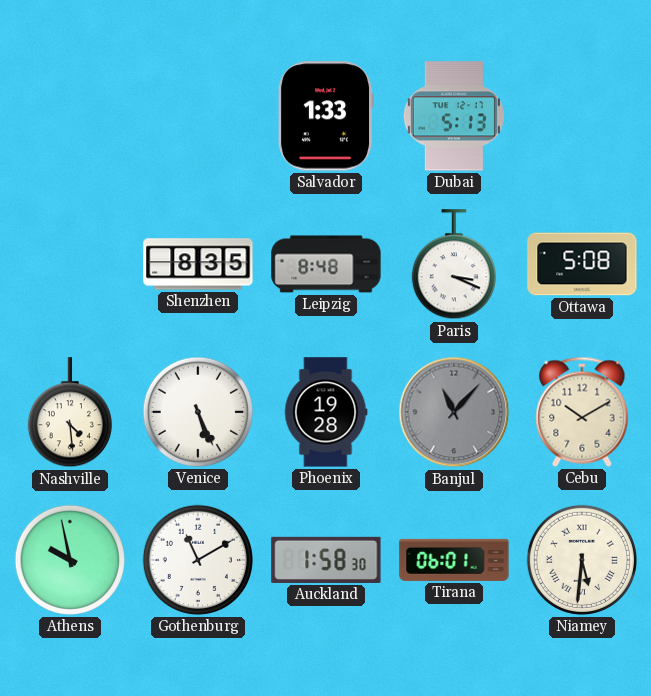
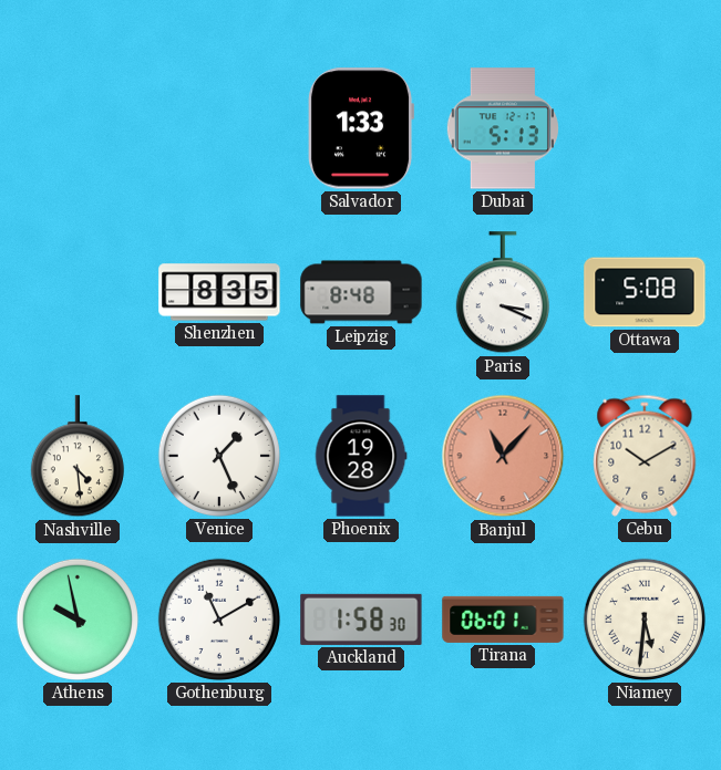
Venice: 5:26 -> 1:26
Banjul dial: grey -> salmon
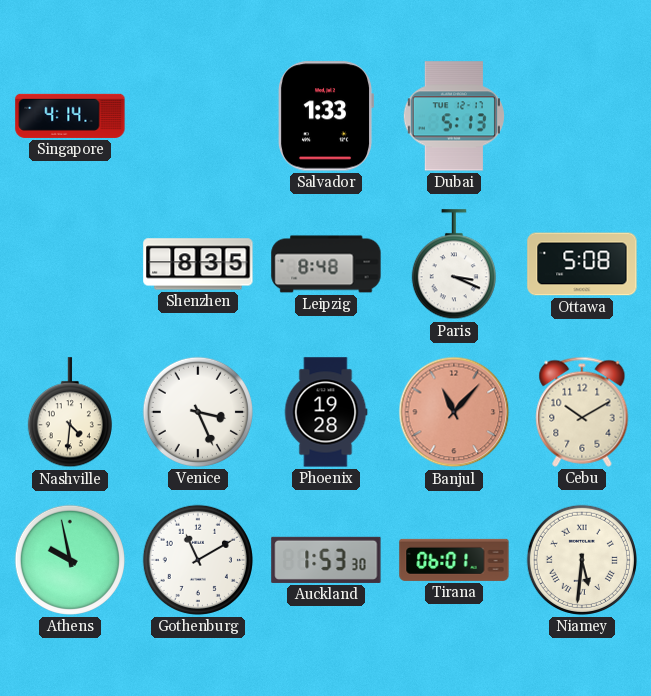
Singapore: none -> 4:14
Nashville: 4:29 -> 4:31
Venice: 1:26 -> 3:26
Auckland: 1:58 -> 1:53
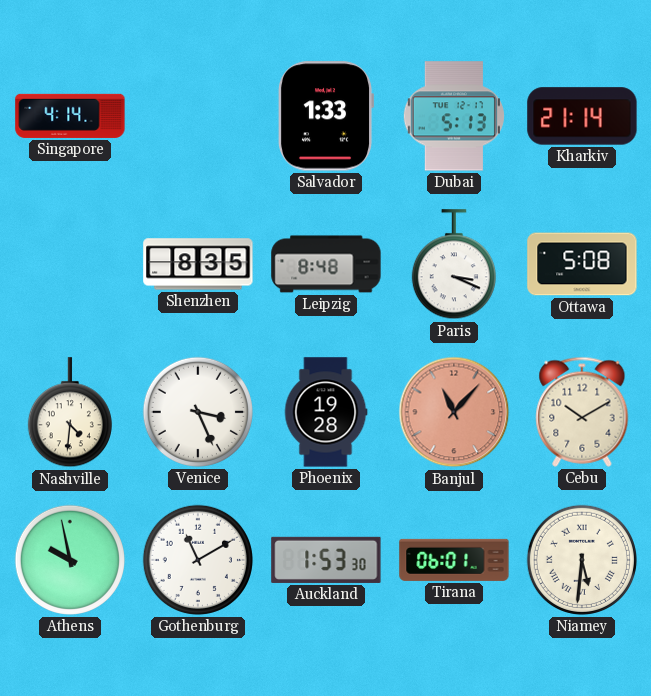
Kharkiv: none -> 21:14
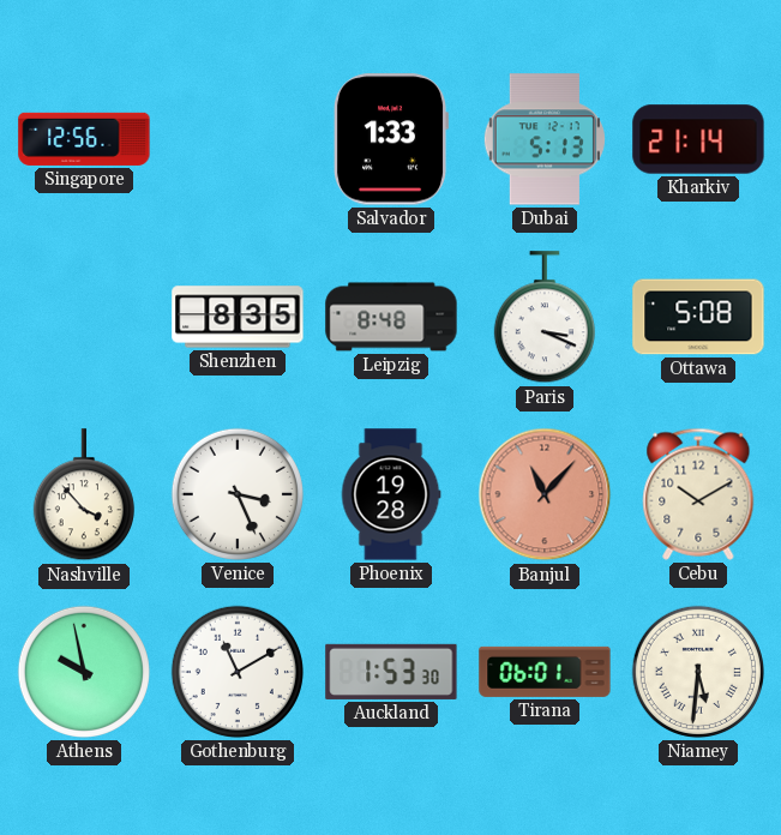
Singapore: 4:14 -> 12:56
Nashville: 4:31 -> 3:53
